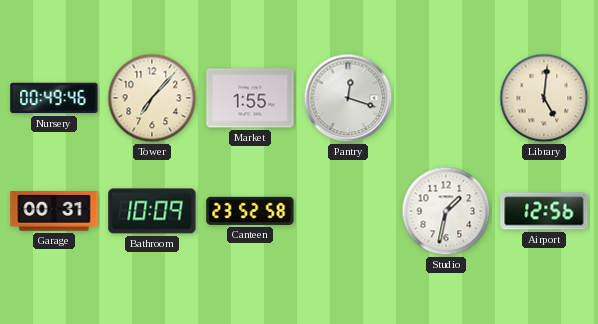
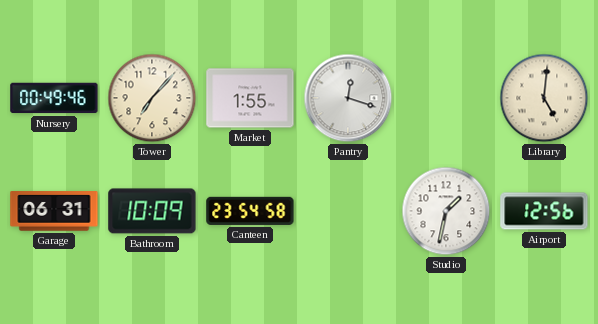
Garage: 00:31 -> 06:31
Canteen: 23:52 -> 23:54
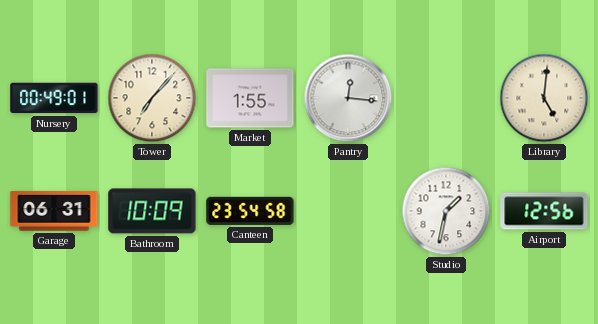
Nursery: 00:49:46 -> 00:49:01
Pantry: 12:18 -> 12:16
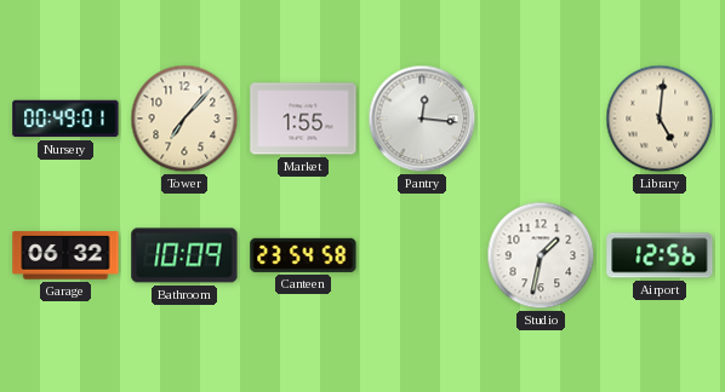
Garage: 06:31 -> 06:32
